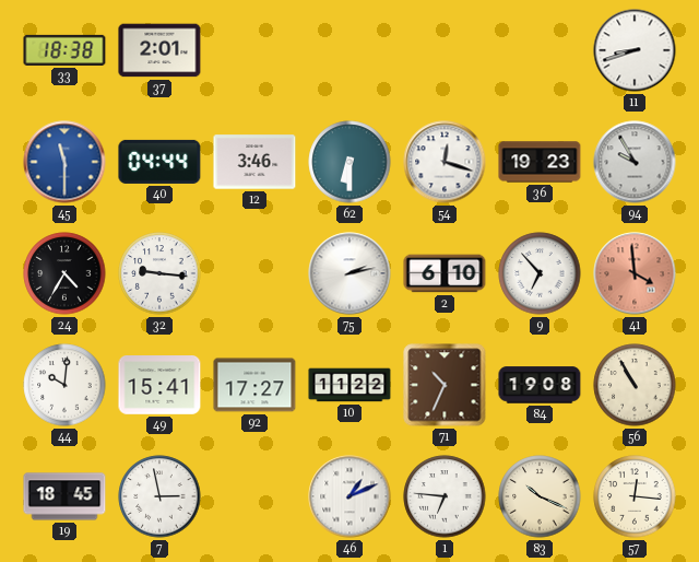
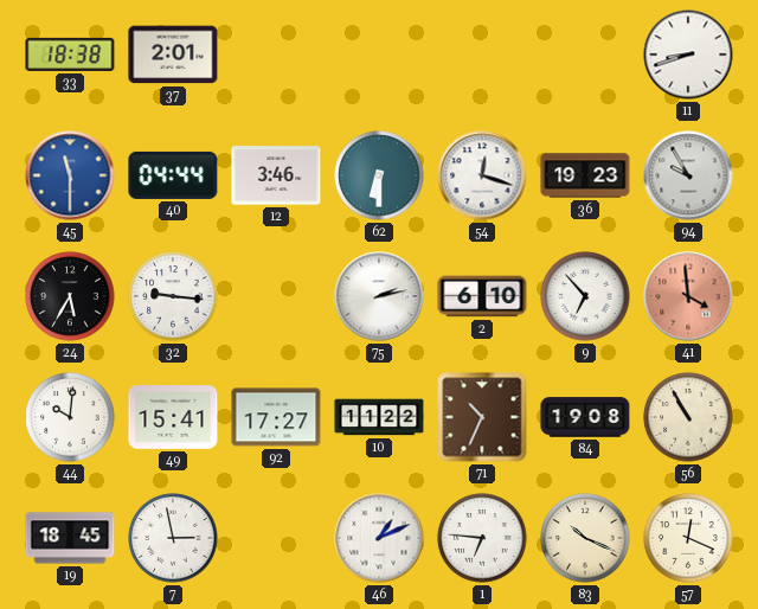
24: 4:35 -> 5:35
57: 12:16 -> 12:19
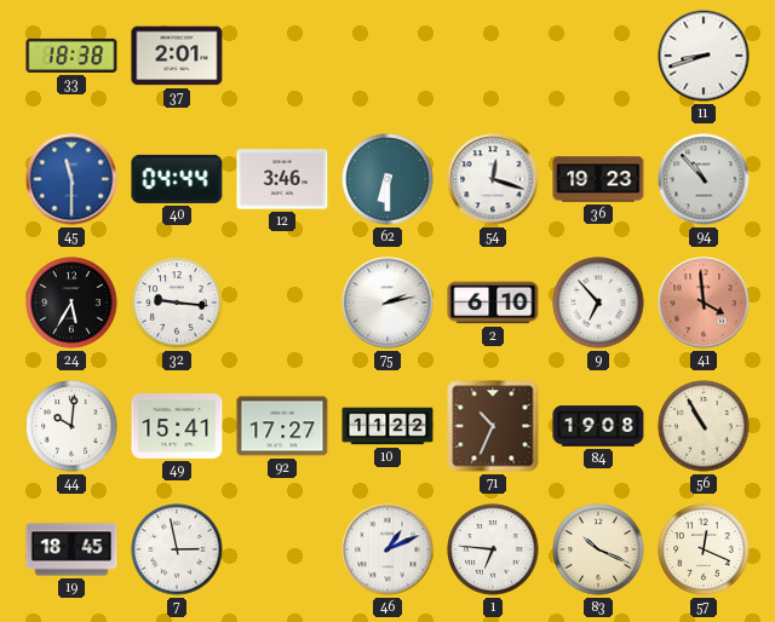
94: 9:55 -> 10:53
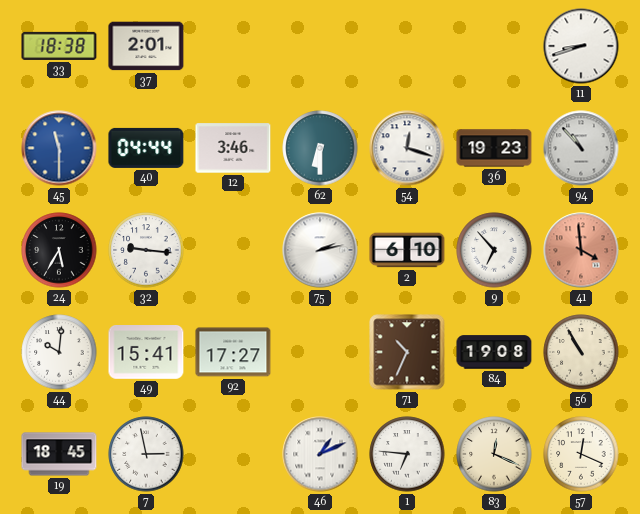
10: 11:22 -> none
83: 10:19 -> 12:19
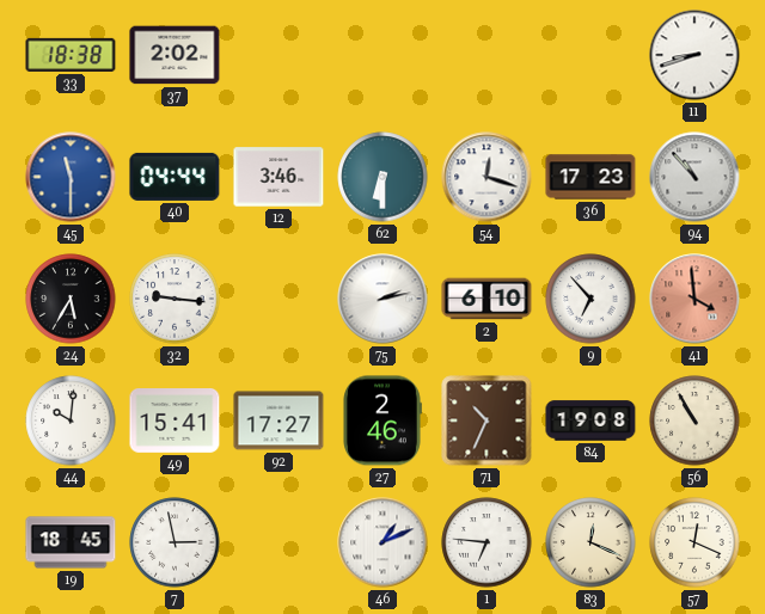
37: 2:01 -> 2:02
36: 19:23 -> 17:23
27: none -> 2:46
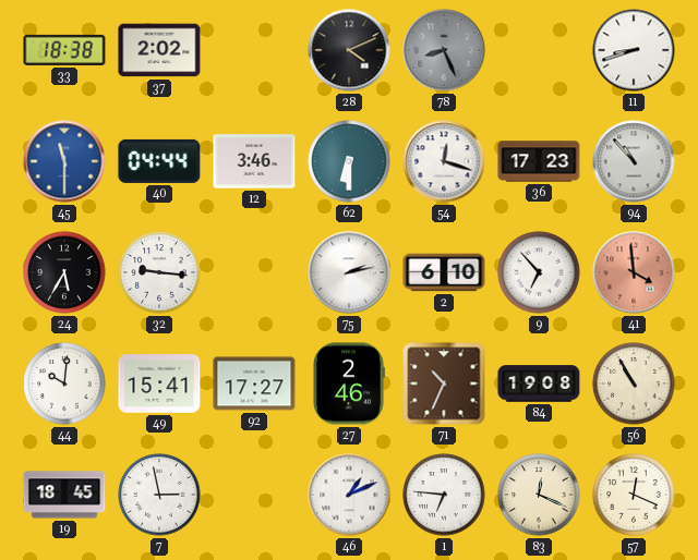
28: none -> 4:11
78: none -> 8:26
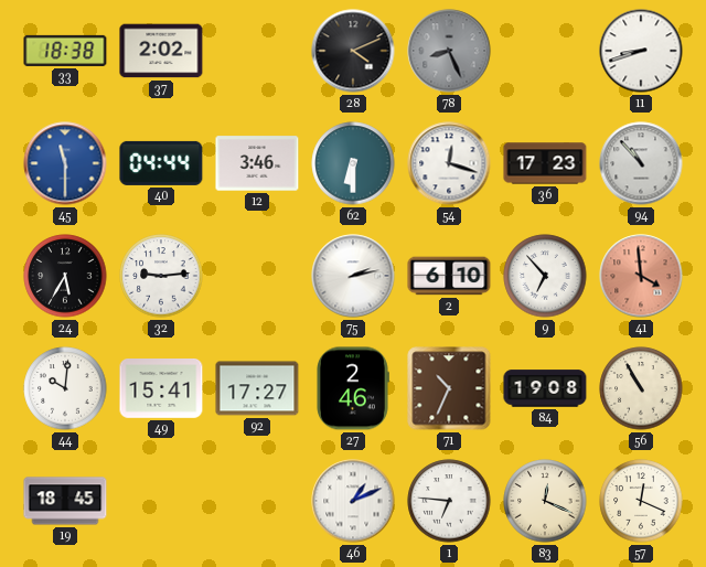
32: 9:16 -> 9:14
7: 2:58 -> none
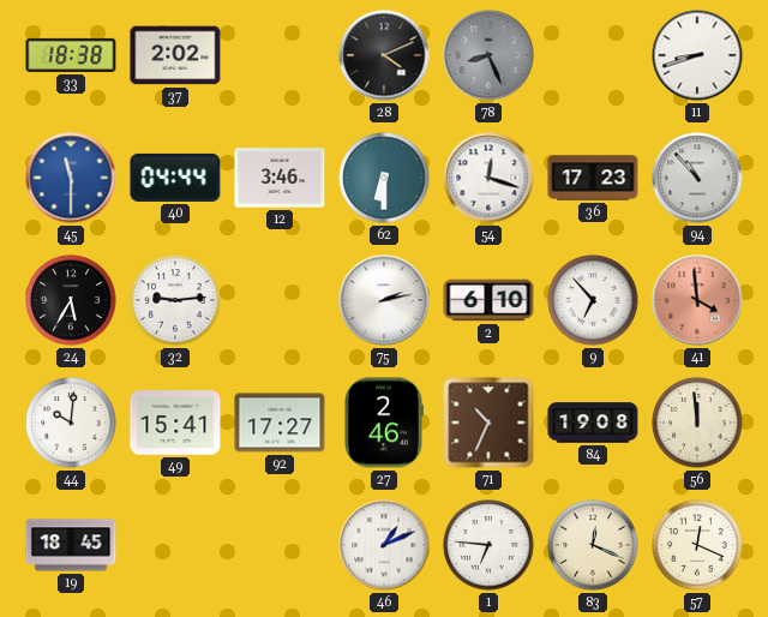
56: 10:55 -> 11:59
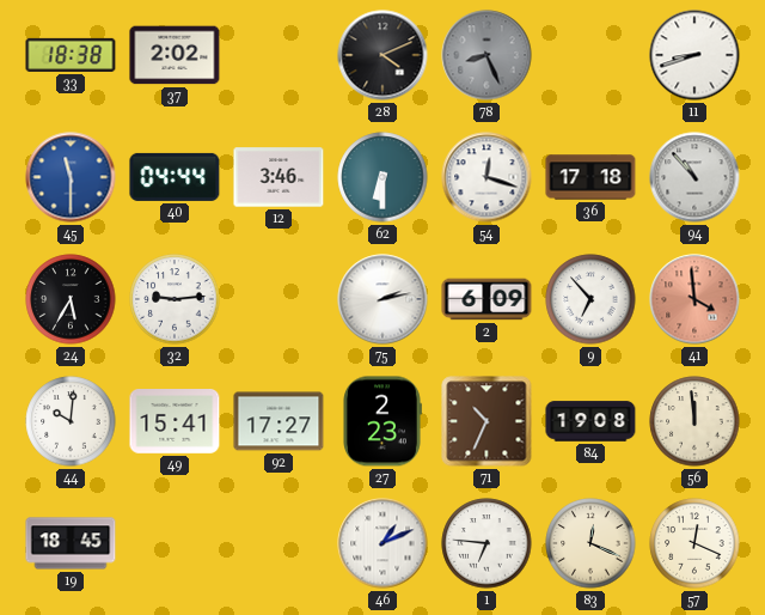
36: 17:23 -> 17:18
2: 6:10 -> 6:09
27: 2:46 -> 2:23
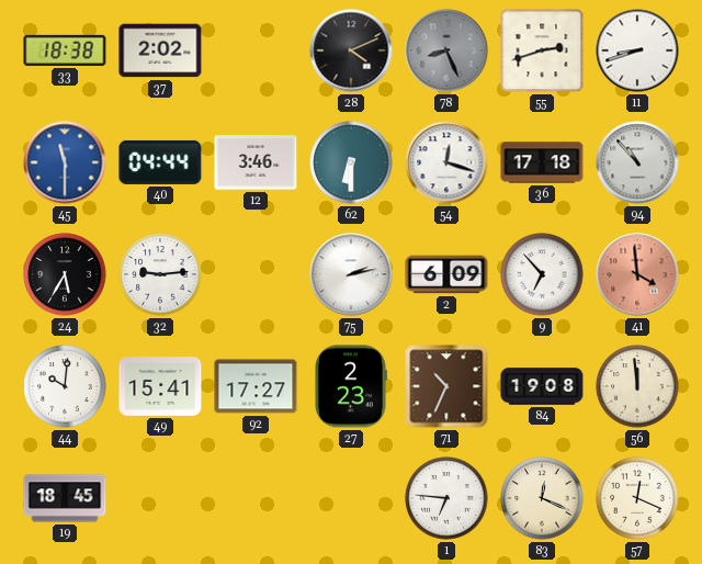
55: none -> 2:42
46: 1:11 -> none
